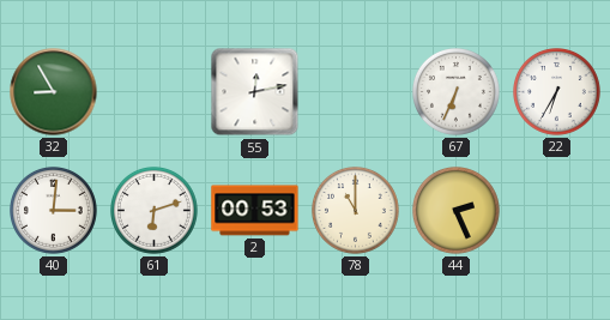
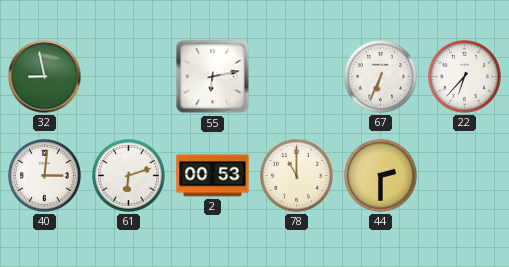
32: 8:55 -> 8:58
55: 12:13 -> 6:13
22: 6:35 -> 6:37
44: 2:26 -> 2:30
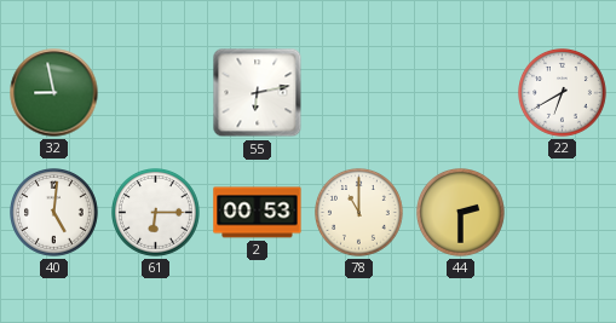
67: 6:34 -> none
22: 6:37 -> 6:40
40: 3:01 -> 5:01
61: 6:12 -> 6:15
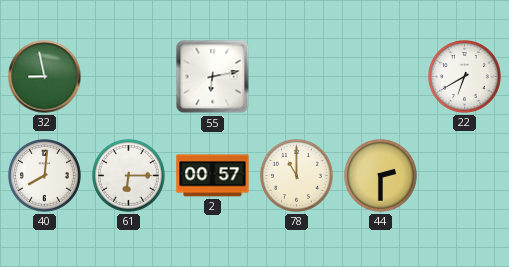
40: 5:01 -> 8:01
2: 00:53 -> 00:57
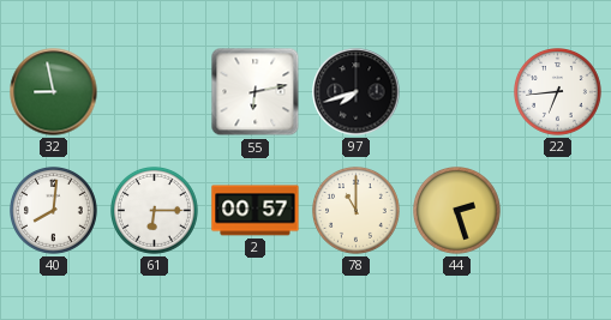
97: none -> 7:42
22: 6:40 -> 6:44
44: 2:30 -> 2:27
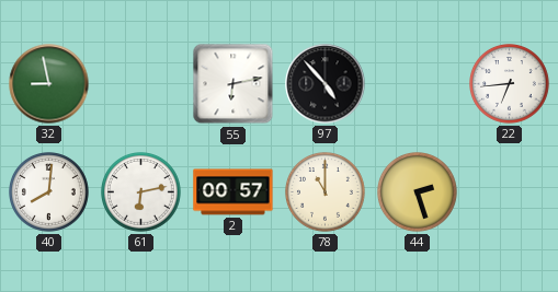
97: 7:42 -> 4:53
61: 6:15 -> 6:13
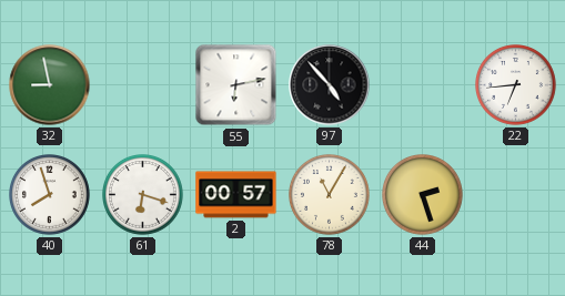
40: 8:01 -> 7:57
61: 6:13 -> 6:18
78: 11:00 -> 11:05
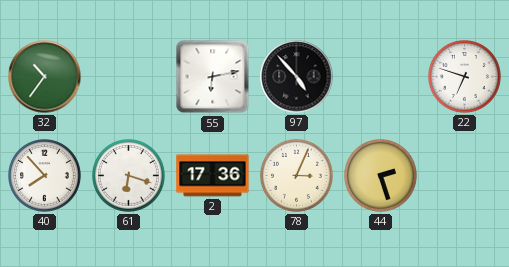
32: 8:58 -> 10:36
22: 6:44 -> 6:48
40: 7:57 -> 7:53
2: 00:57 -> 17:36
78: 11:05 -> 3:04
